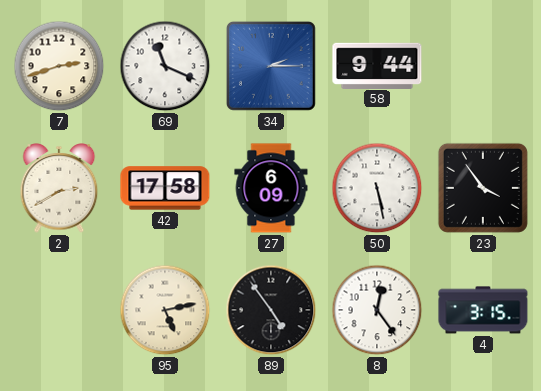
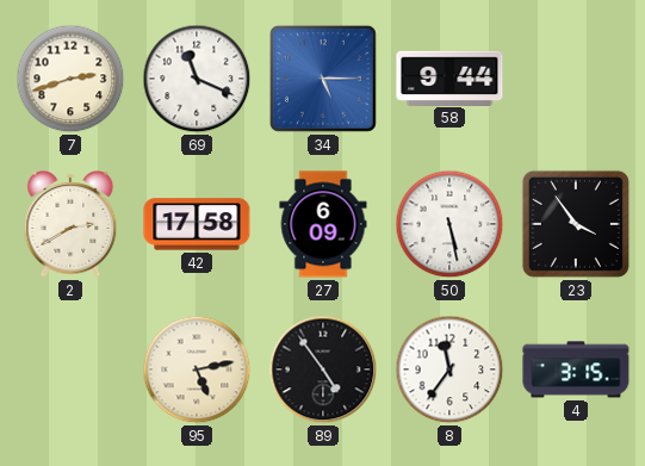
34: 2:15 -> 5:15
8: 12:24 -> 11:36
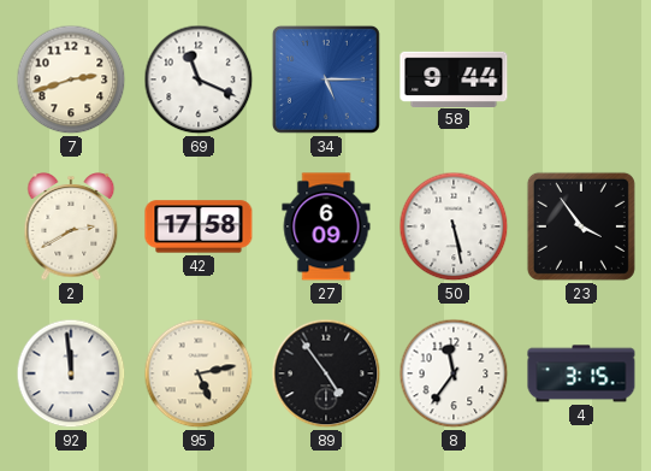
92: none -> 11:59
